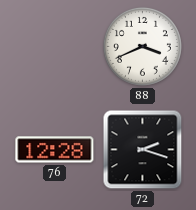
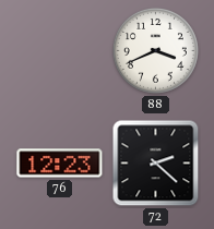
76: 12:28 -> 12:23
72: 2:18 -> 2:22
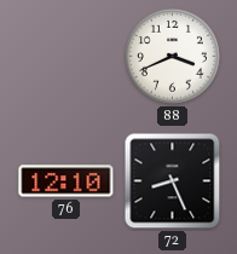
76: 12:23 -> 12:10
72: 2:22 -> 8:26
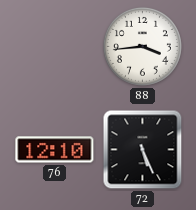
88: 3:41 -> 3:44
72: 8:26 -> 5:26
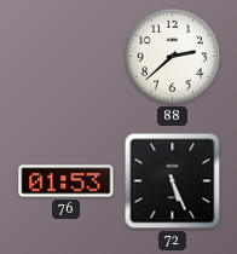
88: 3:44 -> 2:38
76: 12:10 -> 01:53
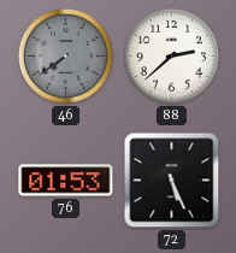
46: none -> 7:39
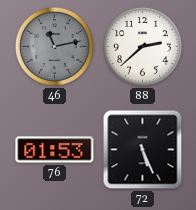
46: 7:39 -> 11:13
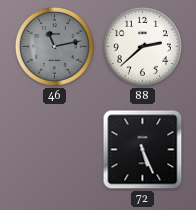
76: 01:53 -> none
